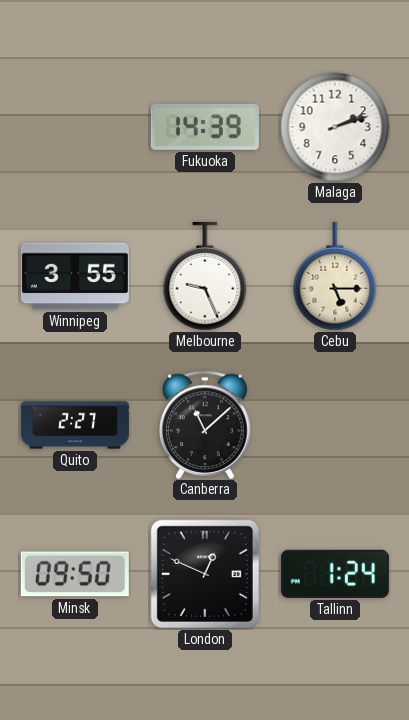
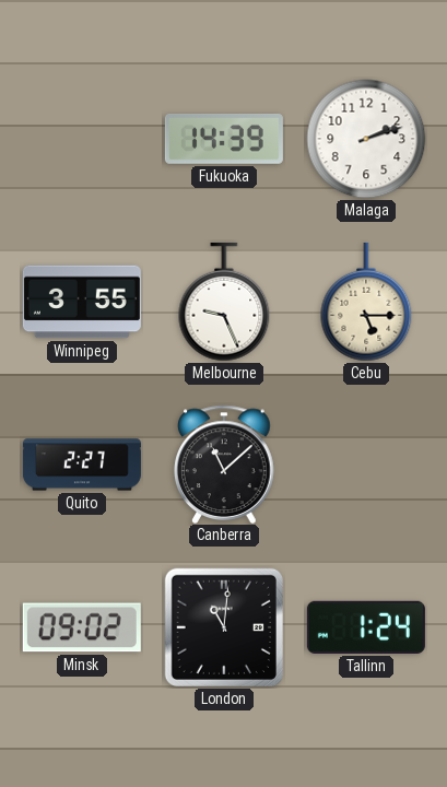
Minsk: 09:50 -> 09:02
London: 12:49 -> 11:01
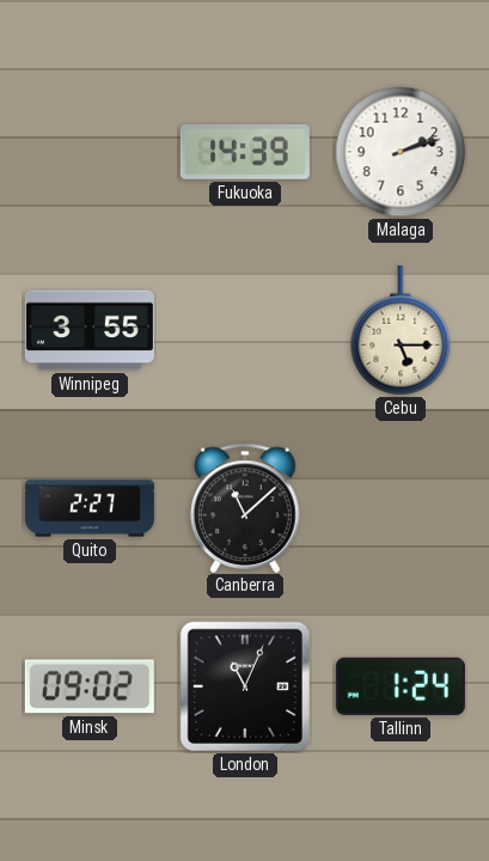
Melbourne: 9:26 -> none
London: 11:01 -> 11:04
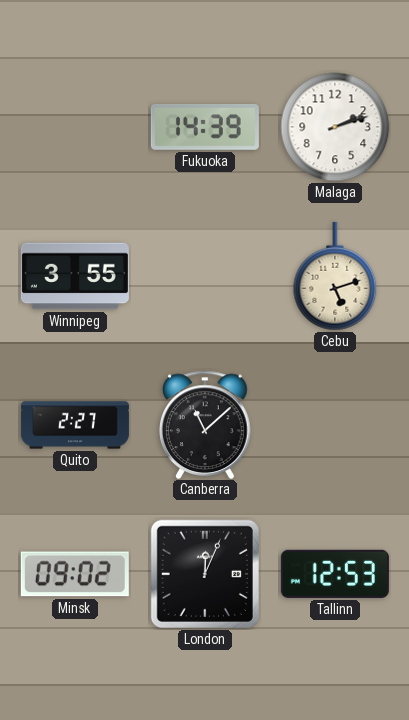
Cebu: 5:15 -> 5:12
London: 11:04 -> 12:04
Tallinn: 1:24 -> 12:53
